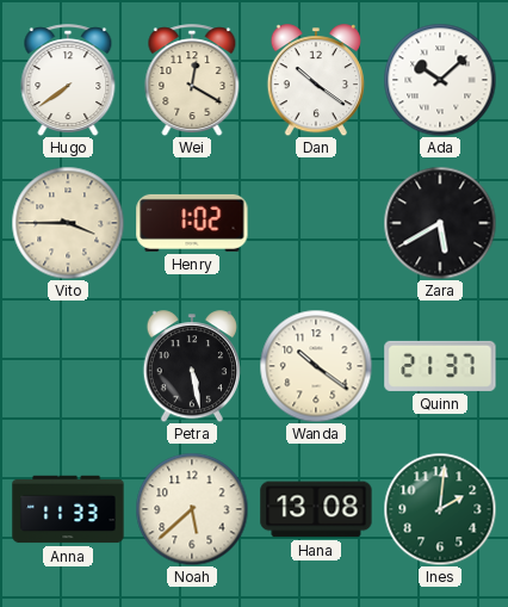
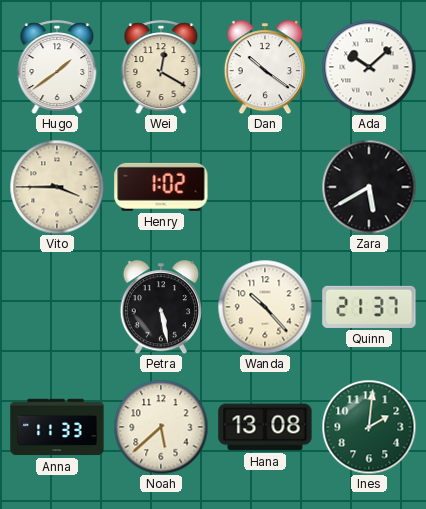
Hugo: 7:39 -> 1:39
Wanda: 10:21 -> 10:23
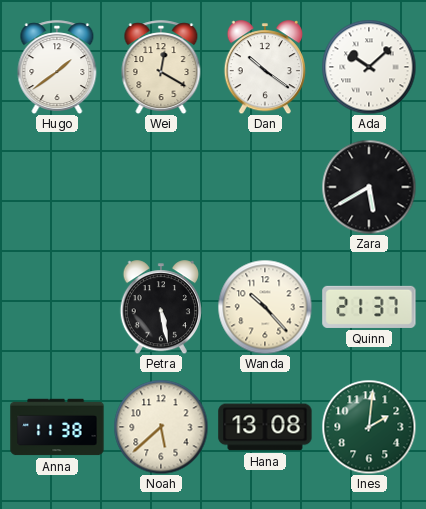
Vito: 3:45 -> none
Henry: 1:02 -> none
Anna: 11:33 -> 11:38
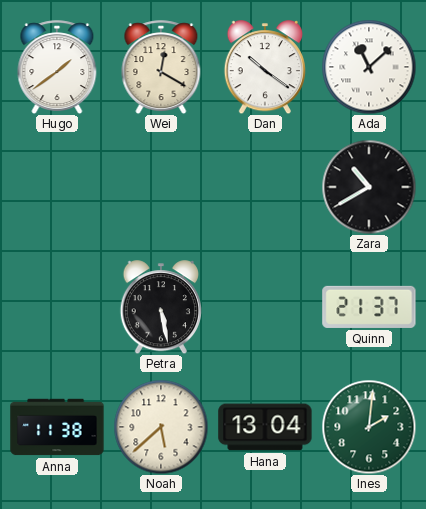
Ada: 10:08 -> 11:08
Zara: 5:40 -> 10:40
Wanda: 10:23 -> none
Hana: 13:08 -> 13:04
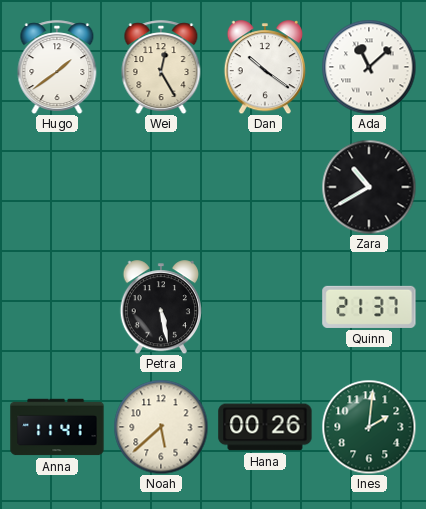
Wei: 12:20 -> 12:25
Anna: 11:38 -> 11:41
Hana: 13:04 -> 00:26
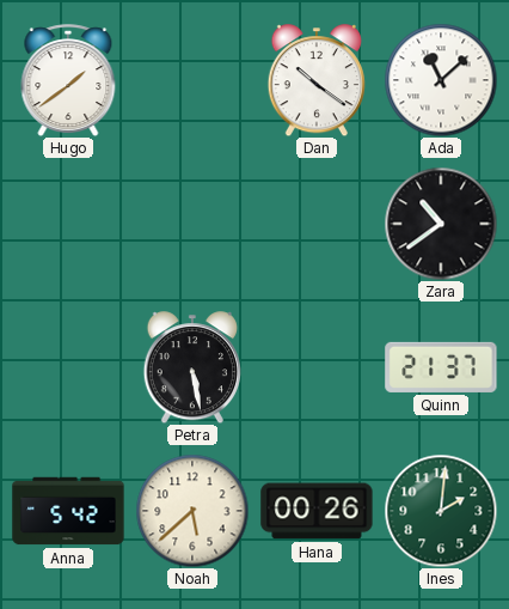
Wei: 12:25 -> none
Zara: 10:40 -> 10:39
Anna: 11:41 -> 5:42
